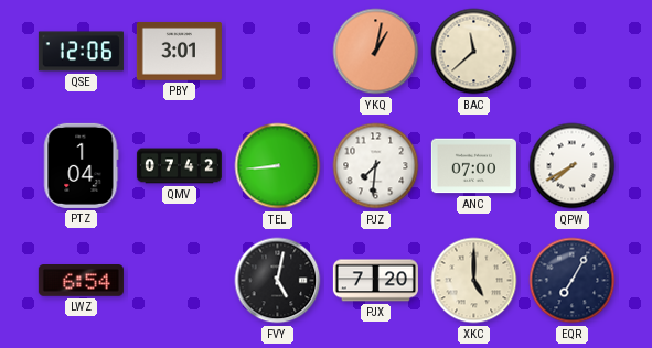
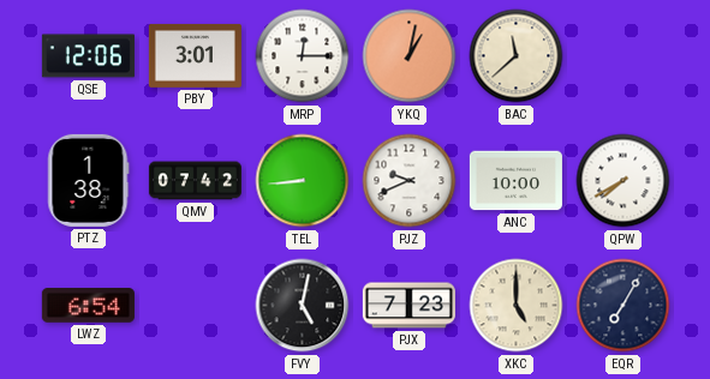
MRP: none -> 12:15
PTZ: 1:04 -> 1:38
PJZ: 7:31 -> 9:41
ANC: 07:00 -> 10:00
PJX: 7:20 -> 7:23
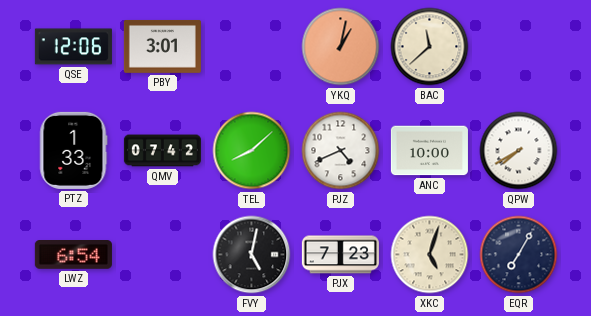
MRP: 12:15 -> none
PTZ: 1:38 -> 1:33
TEL: 8:44 -> 8:08
PJZ: 9:41 -> 4:41
XKC: 5:00 -> 5:03
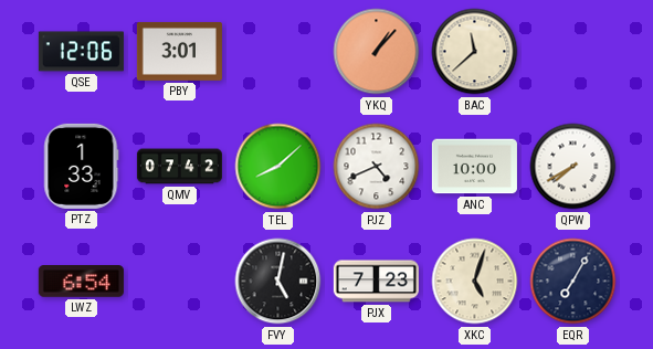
YKQ: 1:02 -> 1:07
